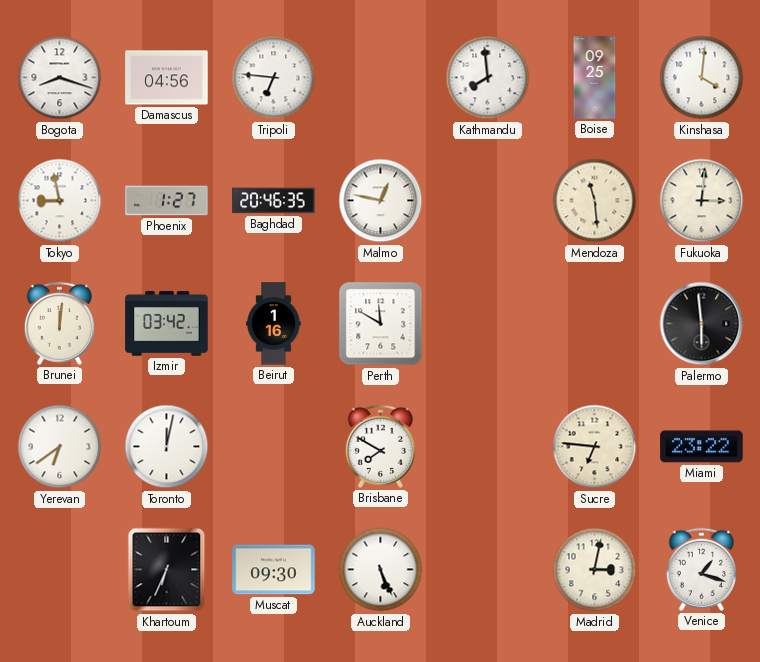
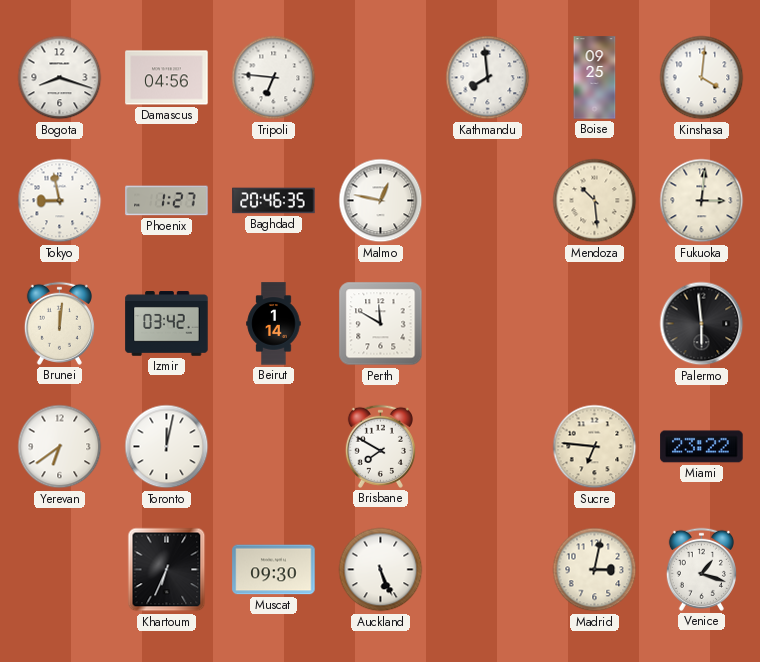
Mendoza: 11:29 -> 10:29
Beirut: 1:16 -> 1:14
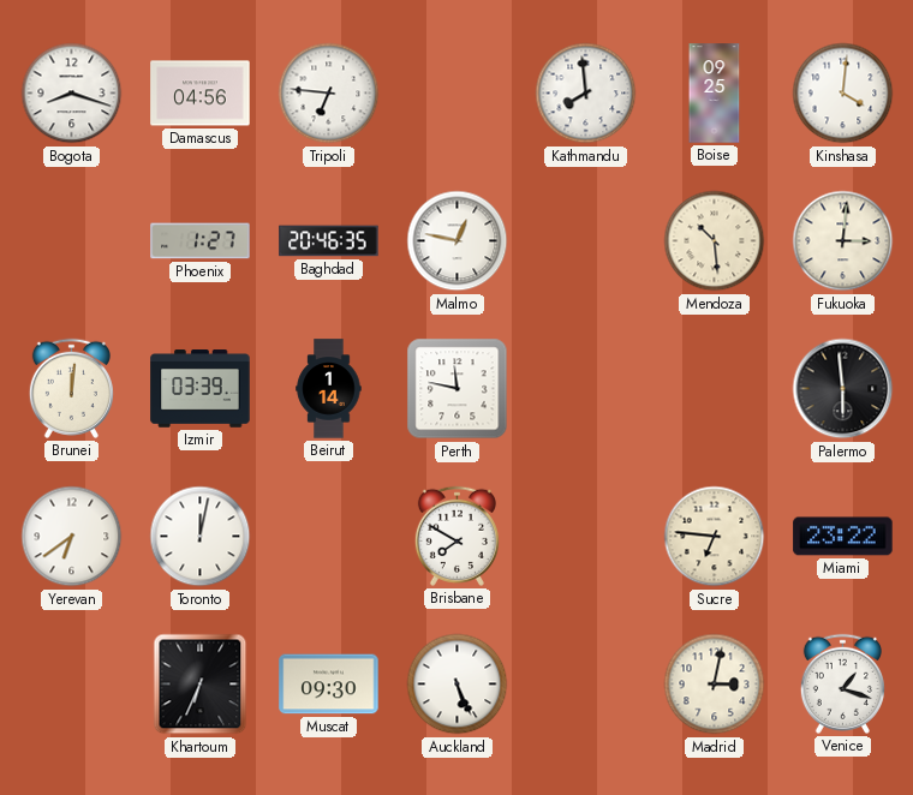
Tokyo: 8:58 -> none
Izmir: 03:42 -> 03:39
Perth: 11:50 -> 11:47
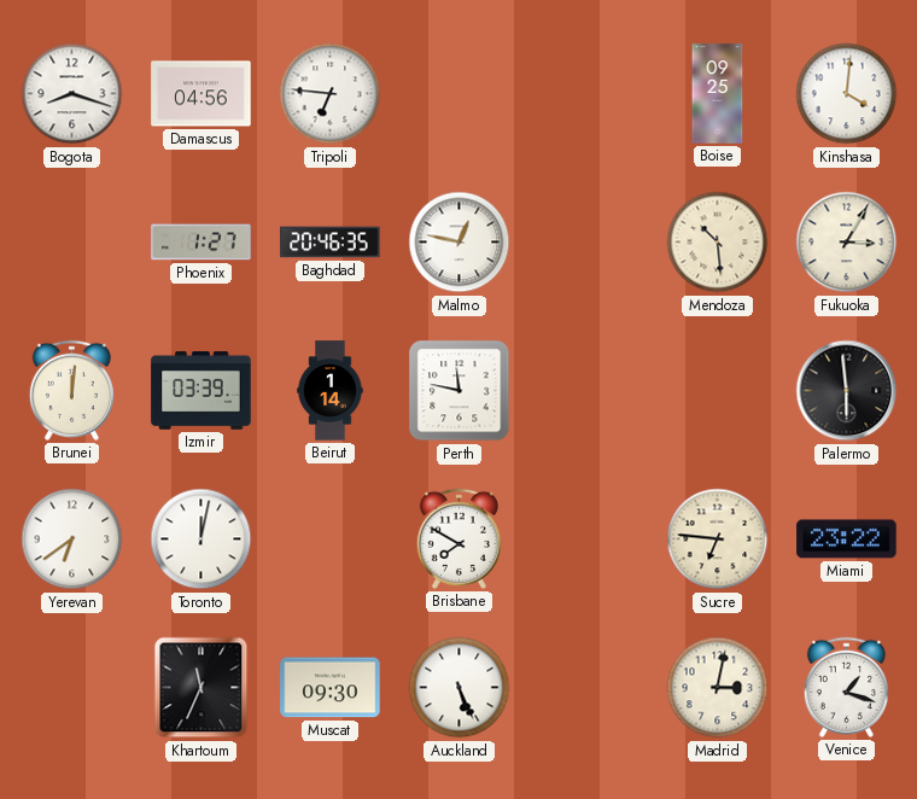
Kathmandu: 7:59 -> none
Fukuoka: 3:01 -> 3:05
Khartoum: 6:34 -> 11:34
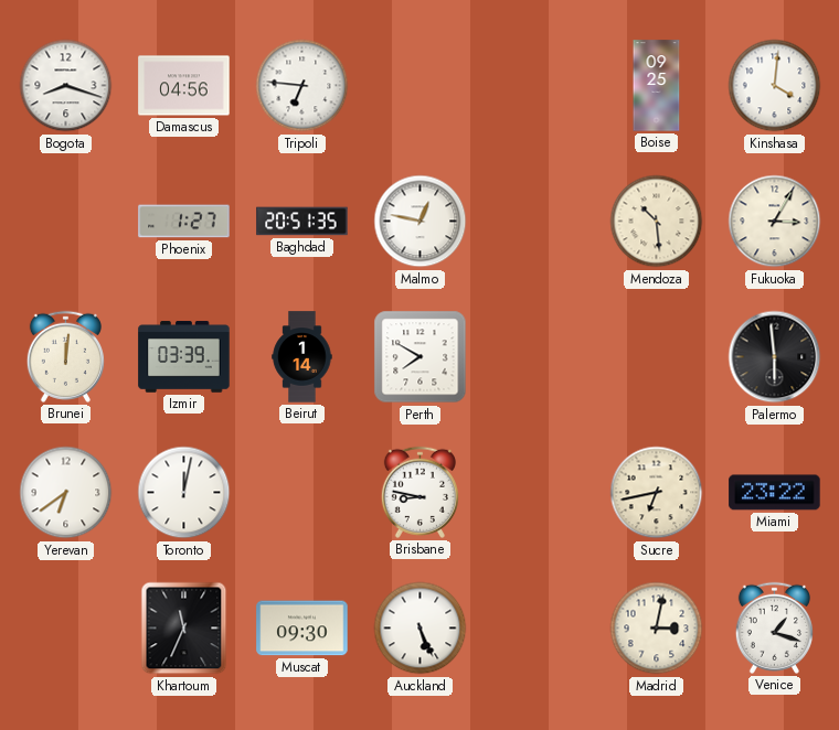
Baghdad: 20:46 -> 20:51
Perth: 11:47 -> 7:50
Brisbane: 7:50 -> 8:47
Sucre: 6:46 -> 6:43
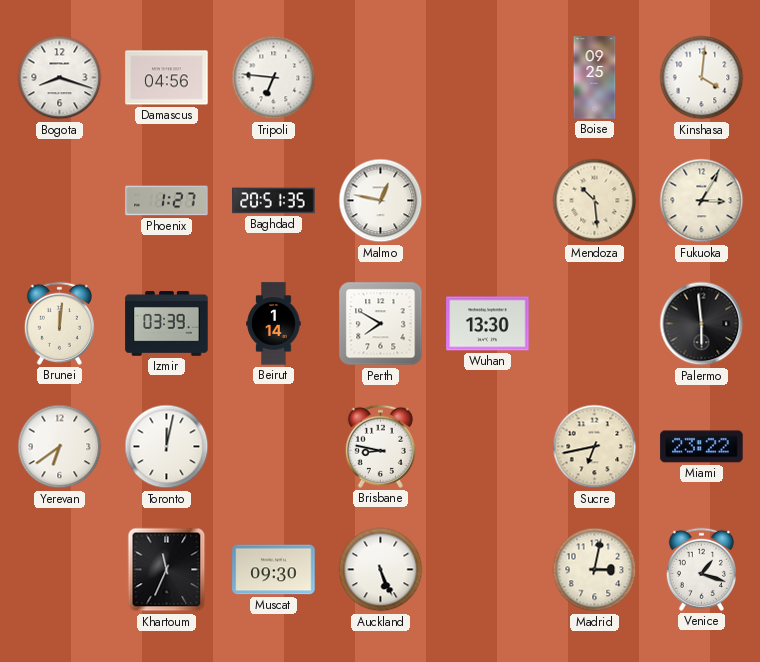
Wuhan: none -> 13:30
